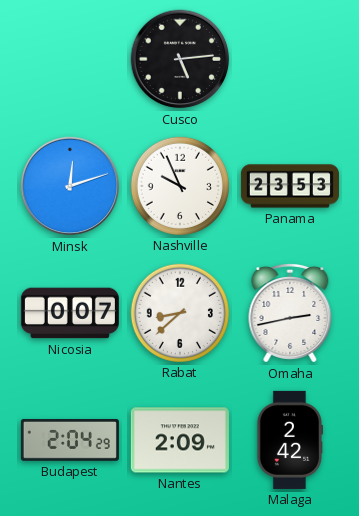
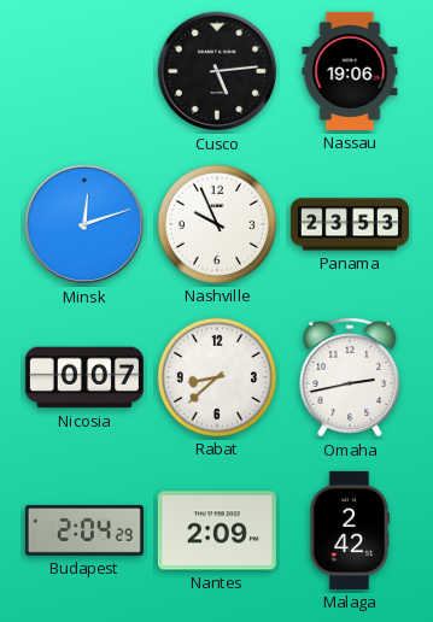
Nassau: none -> 19:06
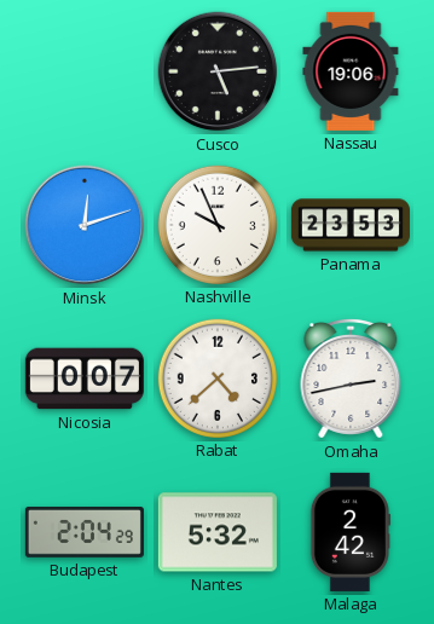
Rabat: 8:38 -> 4:38
Nantes: 2:09 -> 5:32
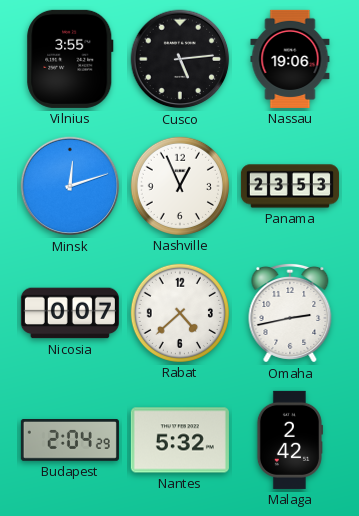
Vilnius: none -> 3:55
Nashville: 9:56 -> 12:56
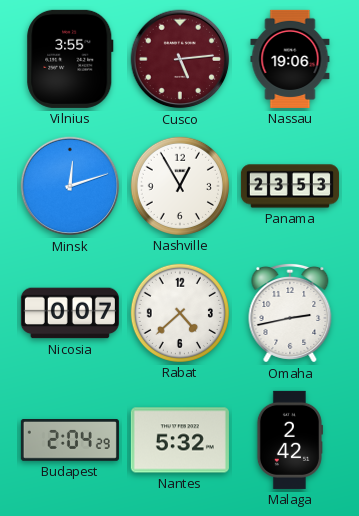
Cusco dial: black -> burgundy
Nashville: 12:56 -> 12:55
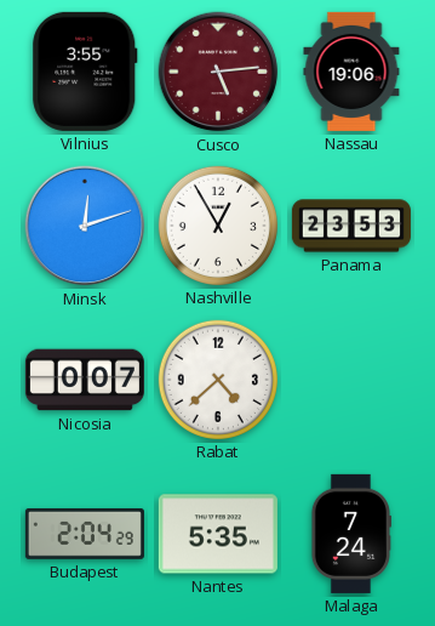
Omaha: 2:43 -> none
Nantes: 5:32 -> 5:35
Malaga: 2:42 -> 7:24
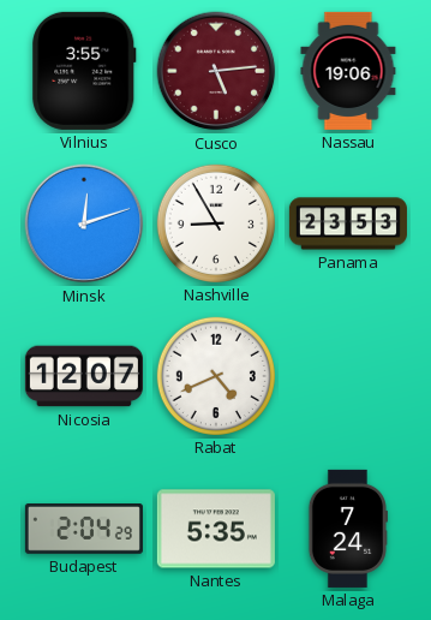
Nashville: 12:55 -> 8:55
Nicosia: 0:07 -> 12:07
Rabat: 4:38 -> 4:41
